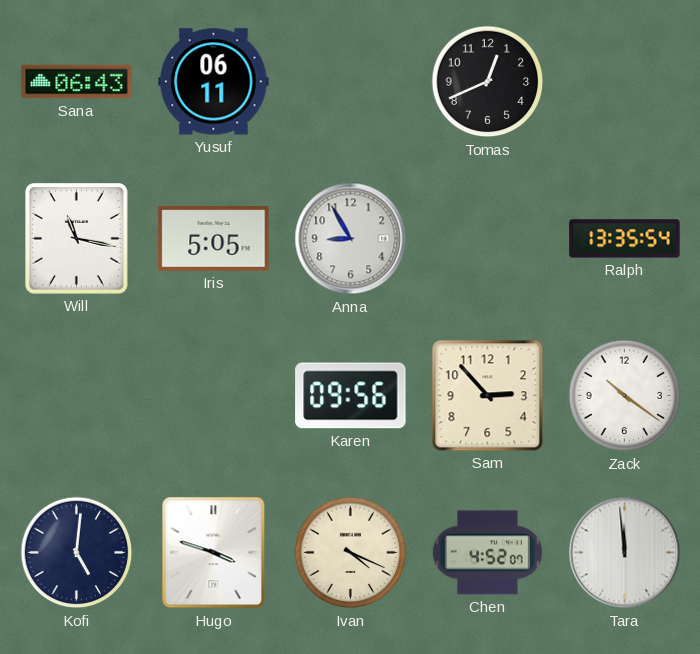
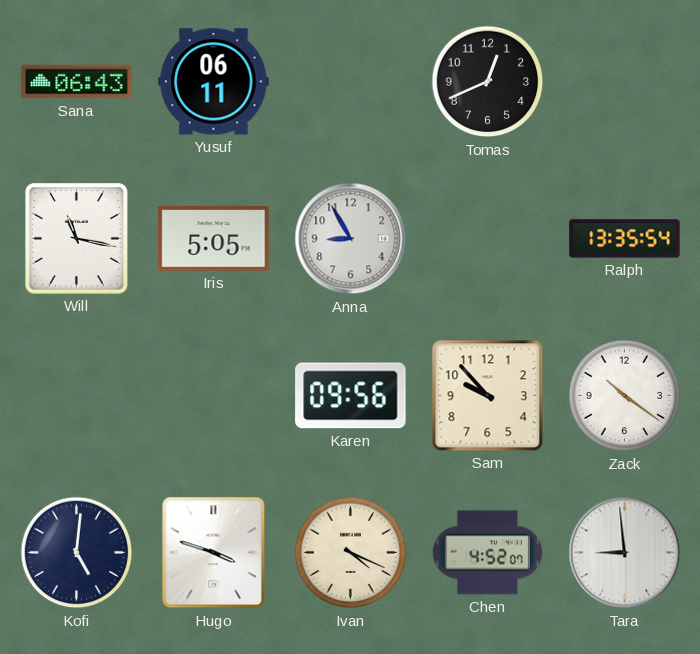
Sam: 2:53 -> 9:53
Tara: 11:59 -> 8:59
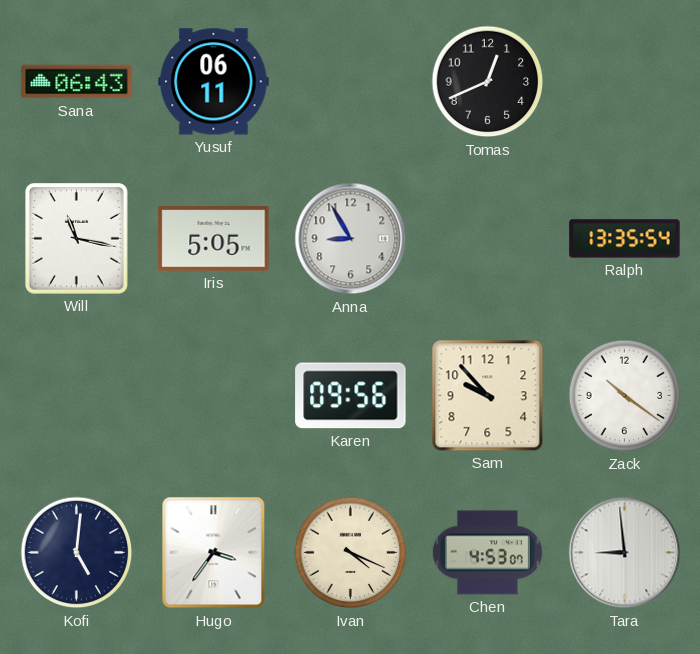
Hugo: 3:48 -> 3:36
Chen: 4:52 -> 4:53
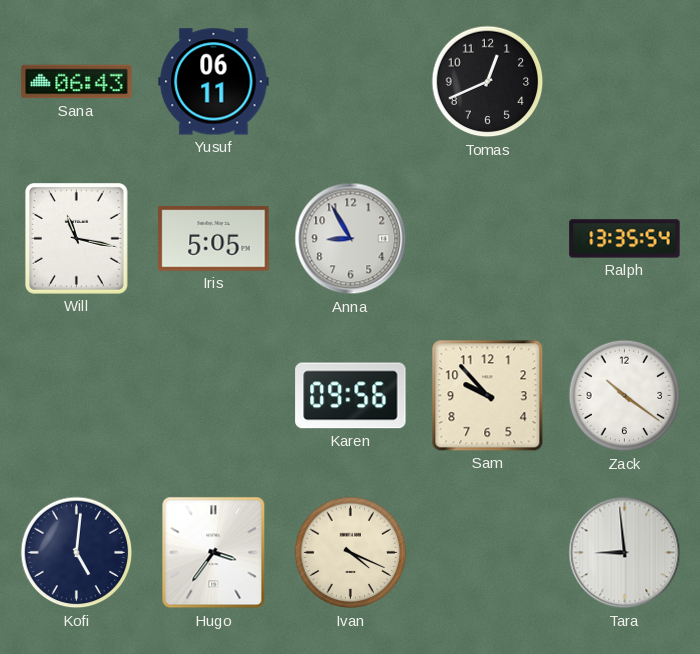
Chen: 4:53 -> none
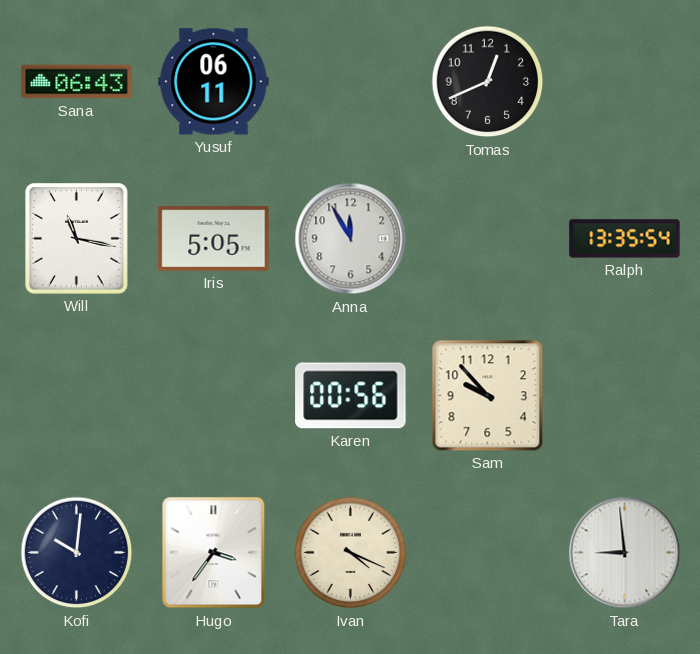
Anna: 8:55 -> 11:55
Karen: 09:56 -> 00:56
Zack: 10:21 -> none
Kofi: 5:01 -> 10:01
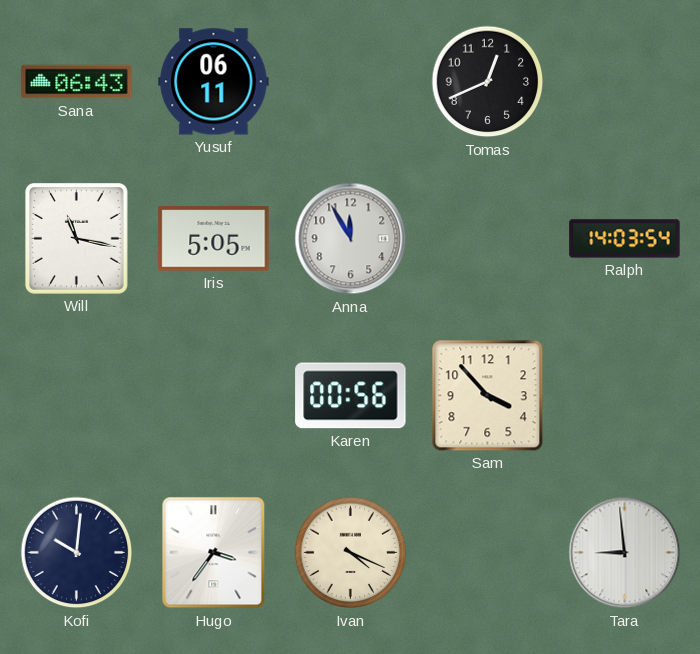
Ralph: 13:35 -> 14:03
Sam: 9:53 -> 3:53
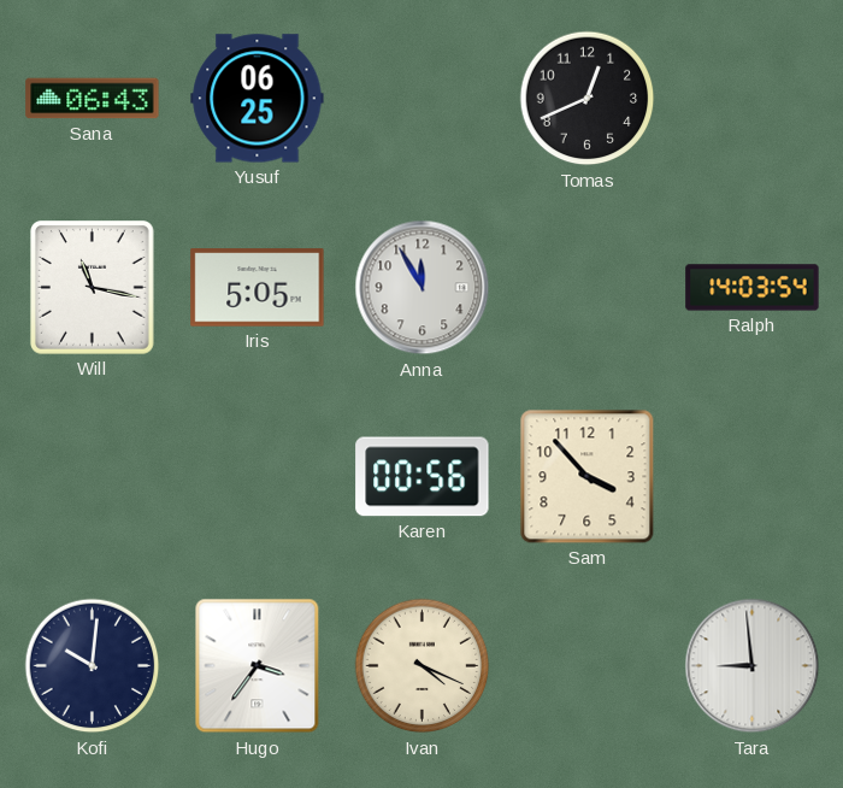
Yusuf: 06:11 -> 06:25
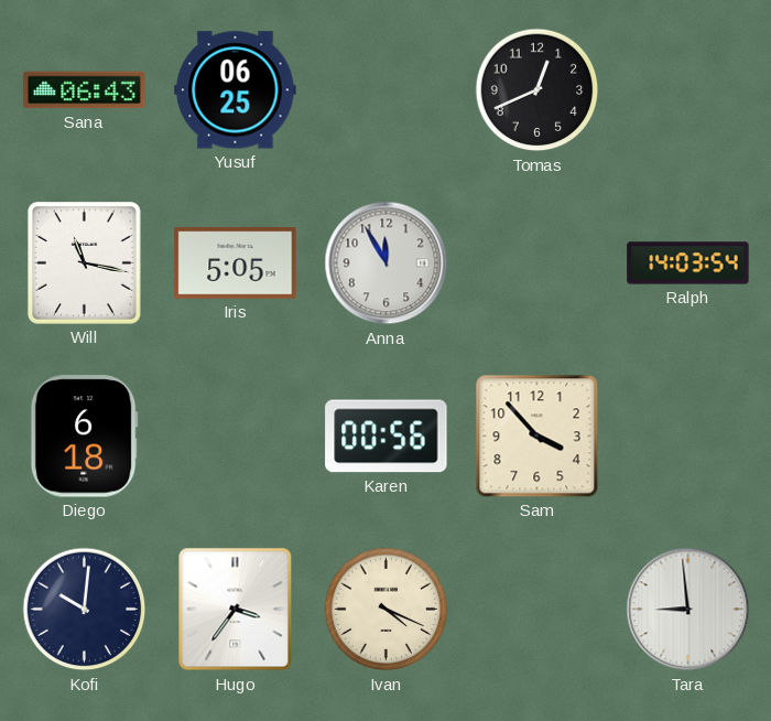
Diego: none -> 6:18
